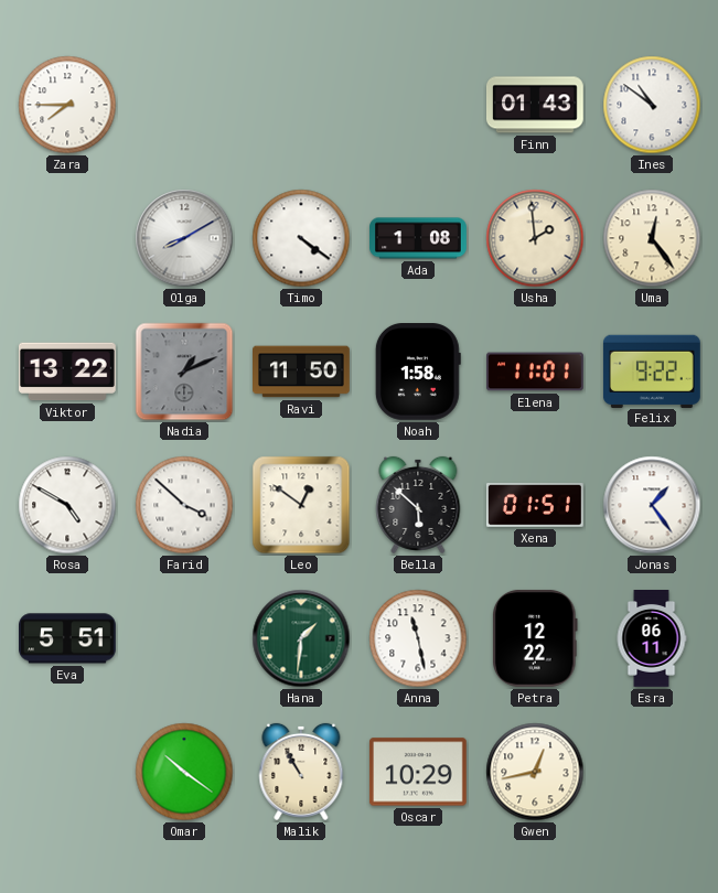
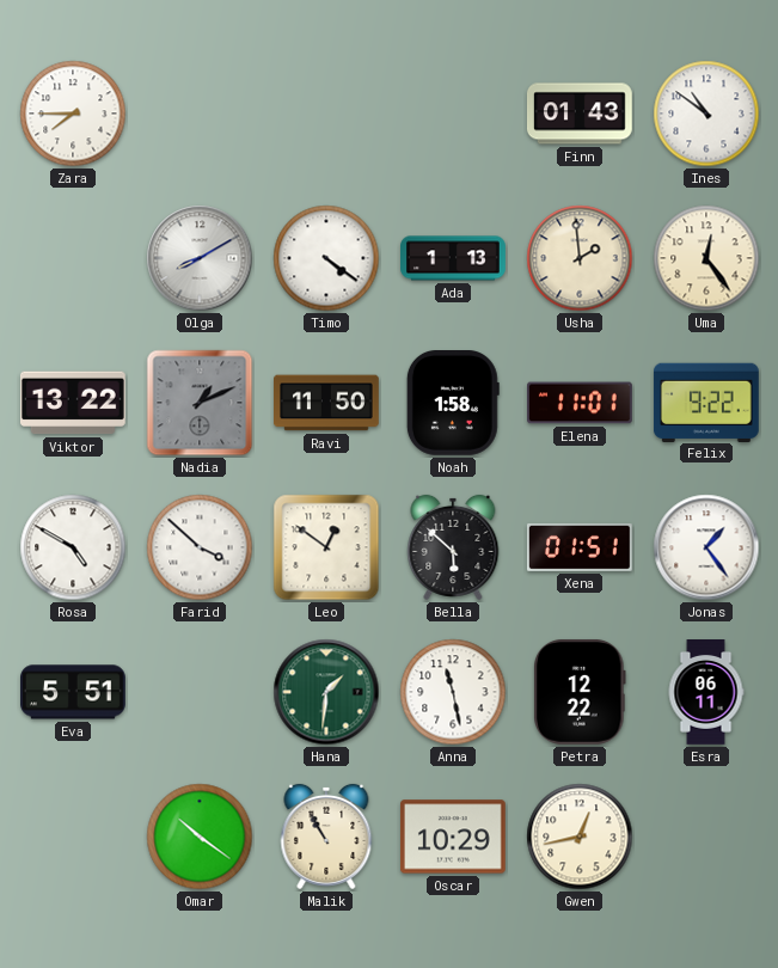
Ada: 1:08 -> 1:13
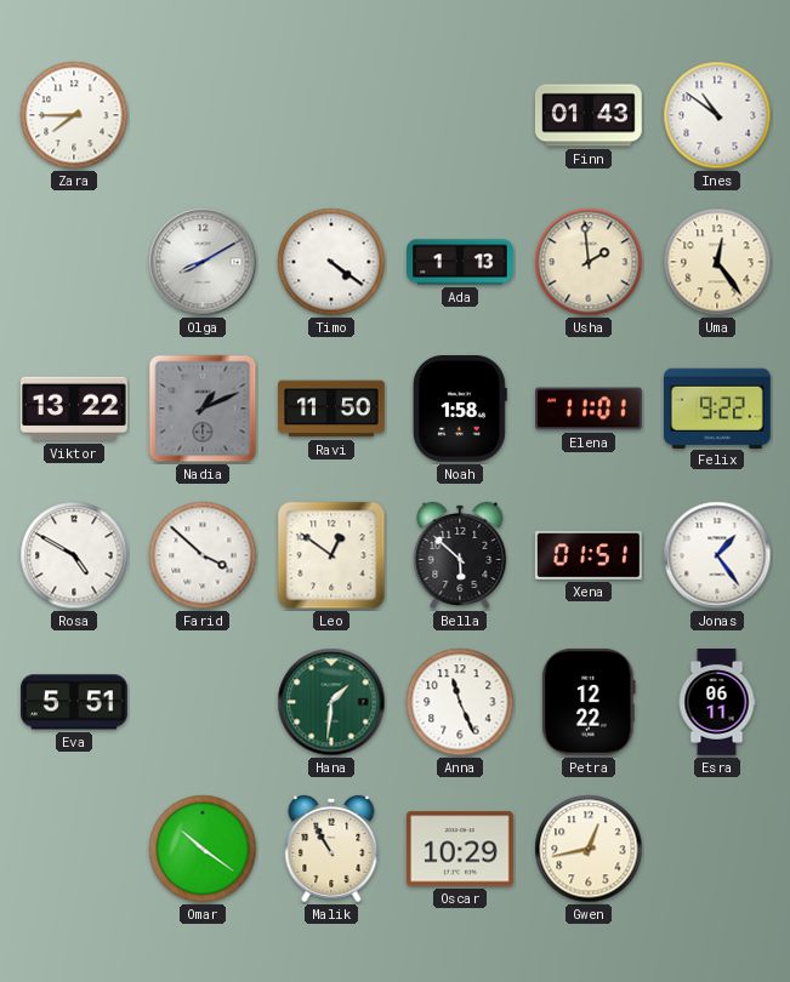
Anna: 11:28 -> 11:26
